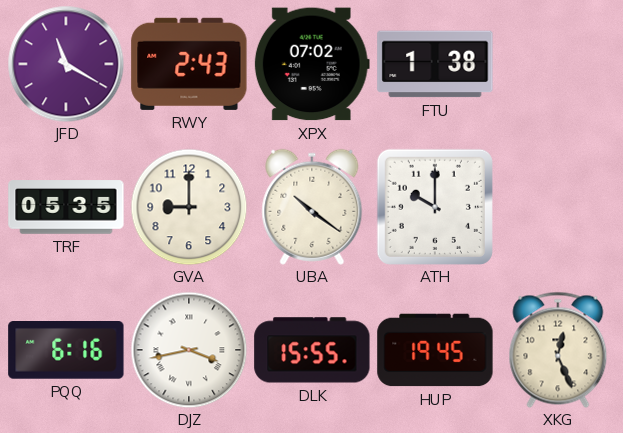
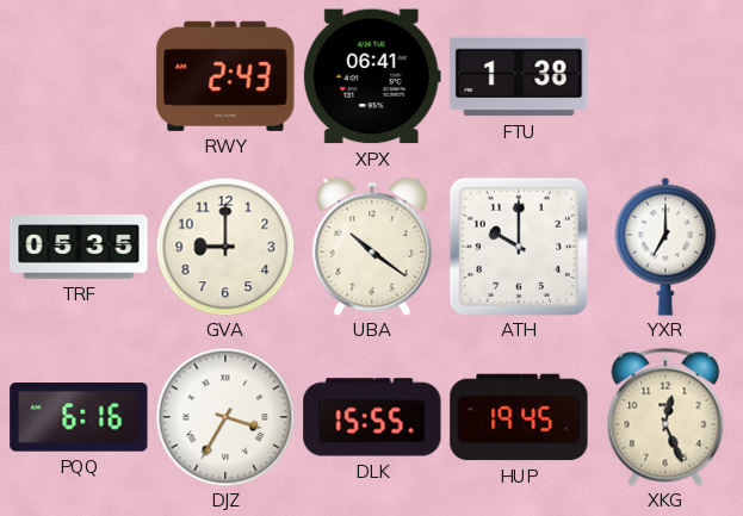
JFD: 11:20 -> none
XPX: 07:02 -> 06:41
YXR: none -> 7:00
DJZ: 3:43 -> 3:35
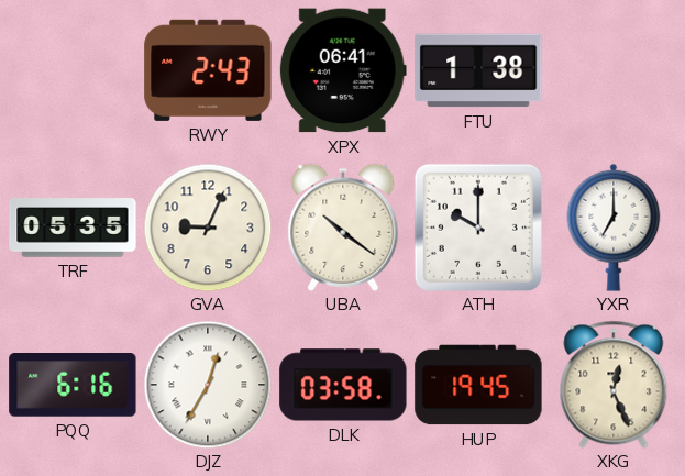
GVA: 9:00 -> 9:04
DJZ: 3:35 -> 12:35
DLK: 15:55 -> 03:58
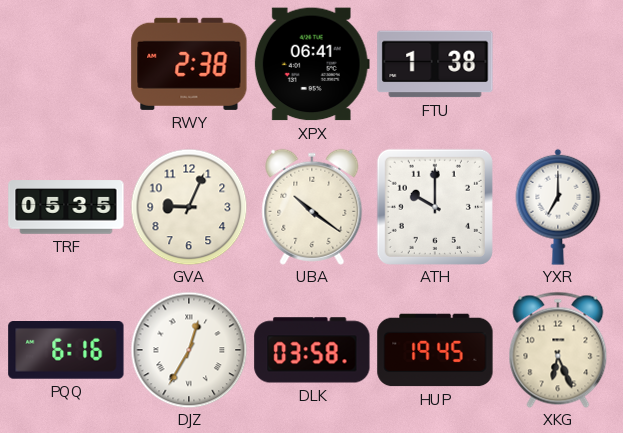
RWY: 2:43 -> 2:38
XKG: 12:26 -> 6:26
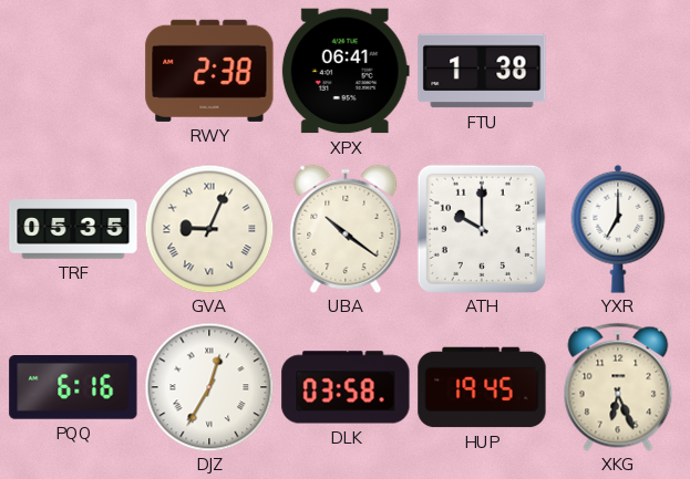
GVA numerals: Arabic -> Roman
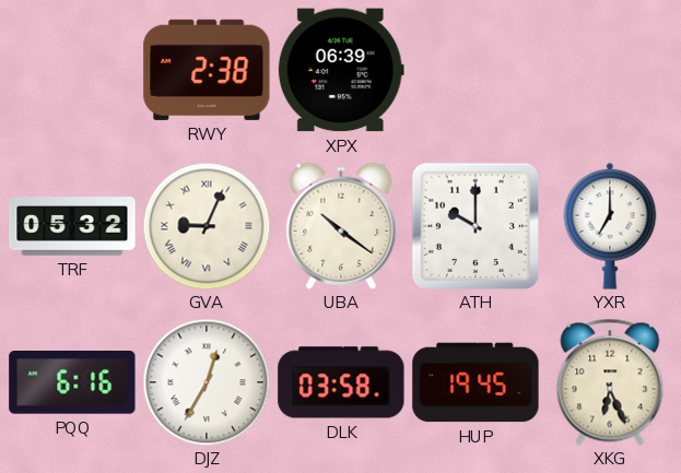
XPX: 06:41 -> 06:39
FTU: 1:38 -> none
TRF: 05:35 -> 05:32
